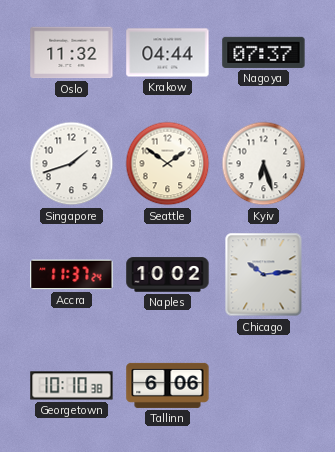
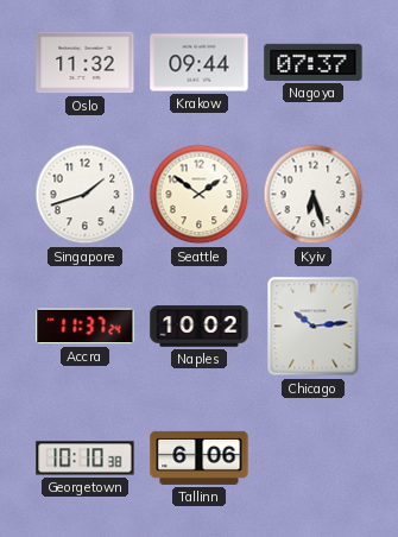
Krakow: 04:44 -> 09:44
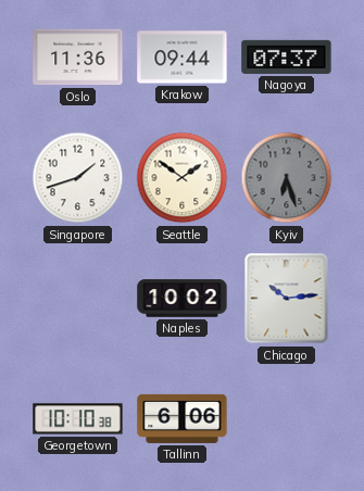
Oslo: 11:32 -> 11:36
Kyiv dial: white -> grey
Accra: 11:37 -> none
